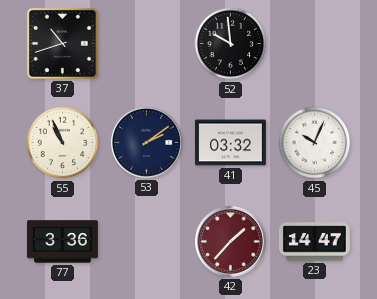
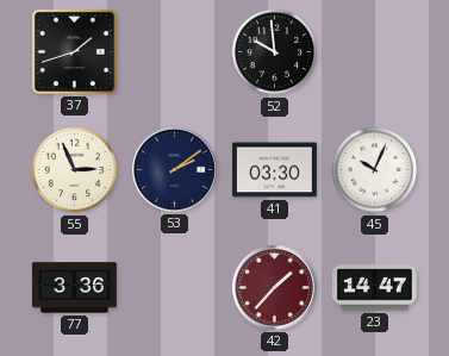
37: 10:42 -> 1:42
55: 10:56 -> 2:56
41: 03:32 -> 03:30
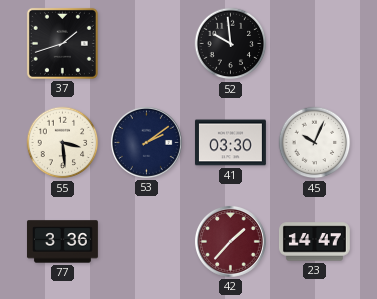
55: 2:56 -> 3:29
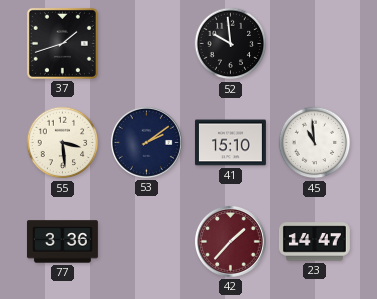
41: 03:30 -> 15:10
45: 10:04 -> 10:59
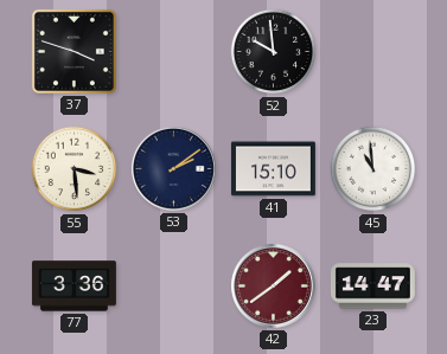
37: 1:42 -> 3:48
42: 1:37 -> 1:39
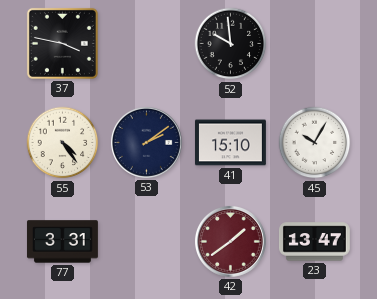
37: 3:48 -> 3:47
55: 3:29 -> 4:24
45: 10:59 -> 10:05
77: 3:36 -> 3:31
23: 14:47 -> 13:47
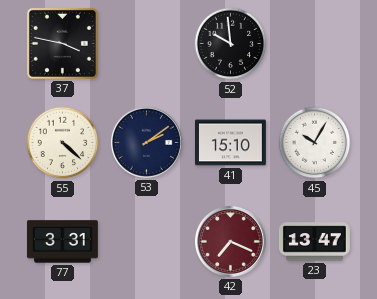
55: 4:24 -> 4:22
42: 1:39 -> 7:19
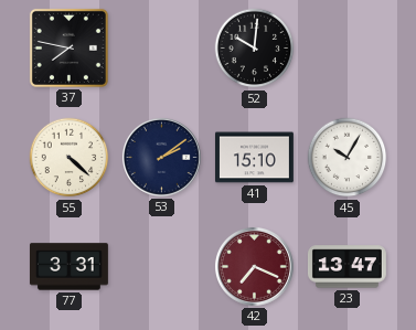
37: 3:47 -> 7:47
52: 9:59 -> 10:01
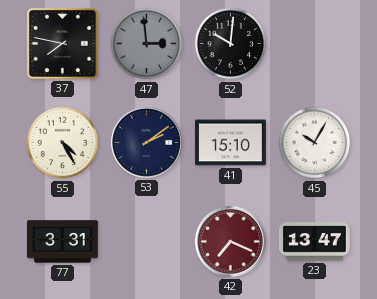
47: none -> 2:59
55: 4:22 -> 4:25
